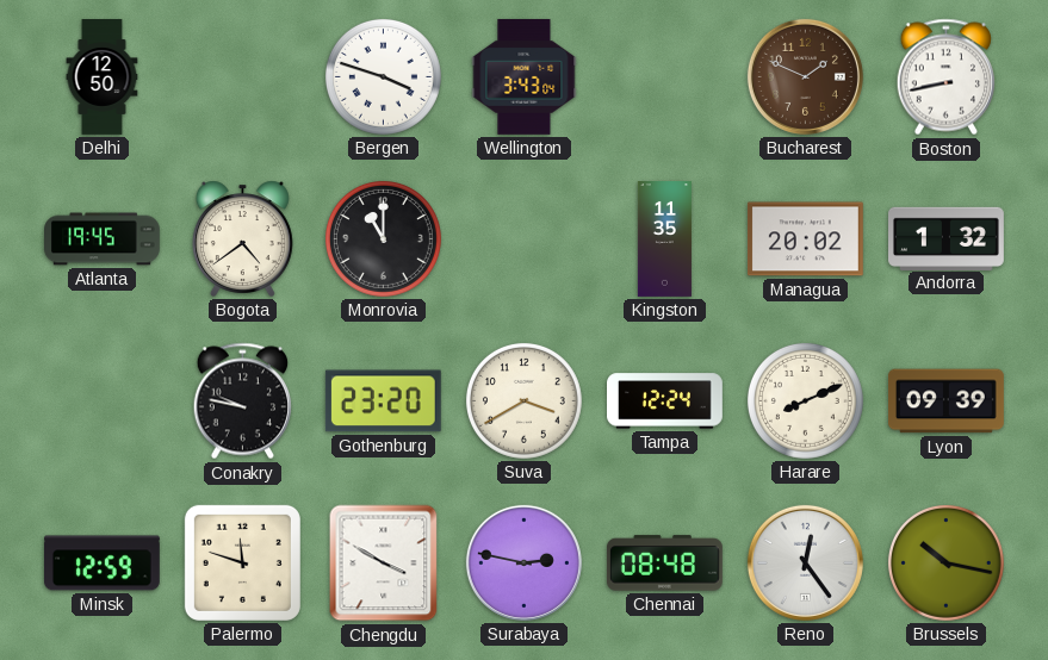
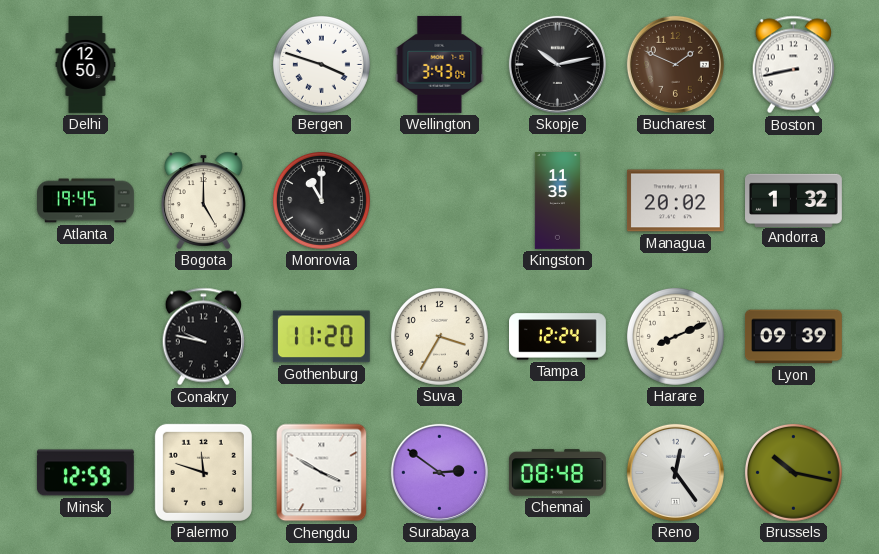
Skopje: none -> 10:13
Bogota: 4:39 -> 5:00
Gothenburg: 23:20 -> 11:20
Suva: 3:40 -> 3:35
Surabaya: 2:47 -> 2:51
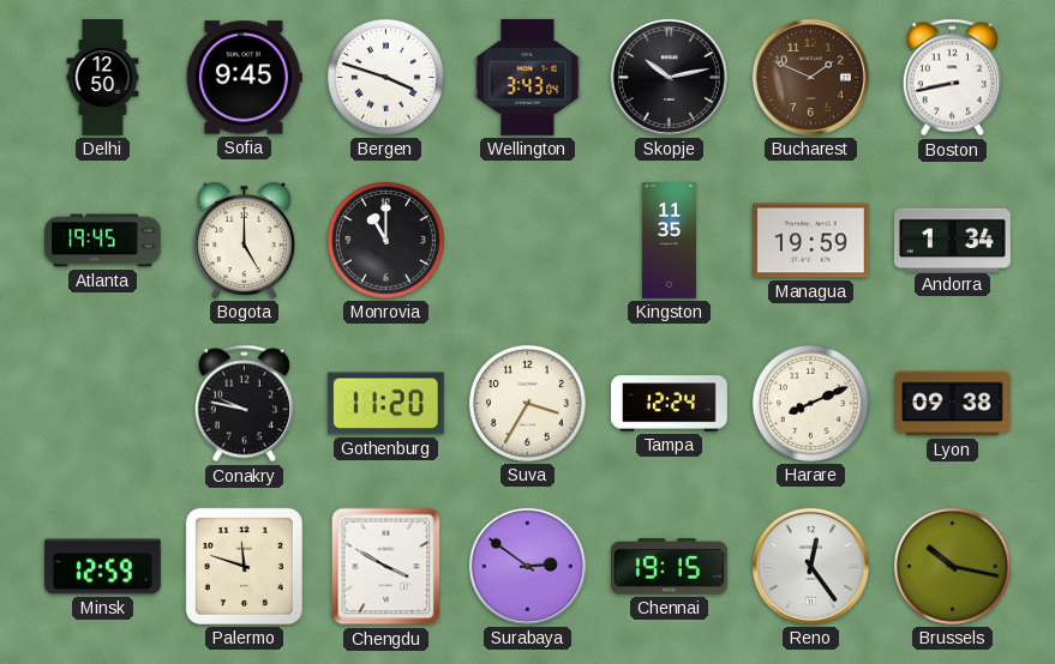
Sofia: none -> 9:45
Managua: 20:02 -> 19:59
Andorra: 1:32 -> 1:34
Lyon: 09:39 -> 09:38
Chennai: 08:48 -> 19:15
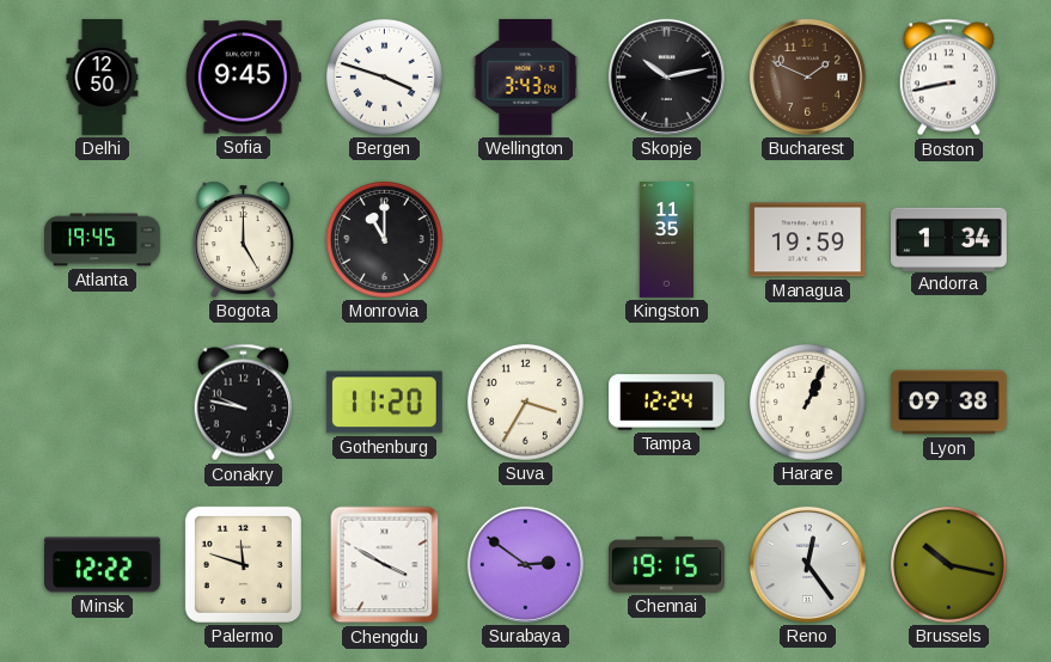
Harare: 8:11 -> 1:04
Minsk: 12:59 -> 12:22
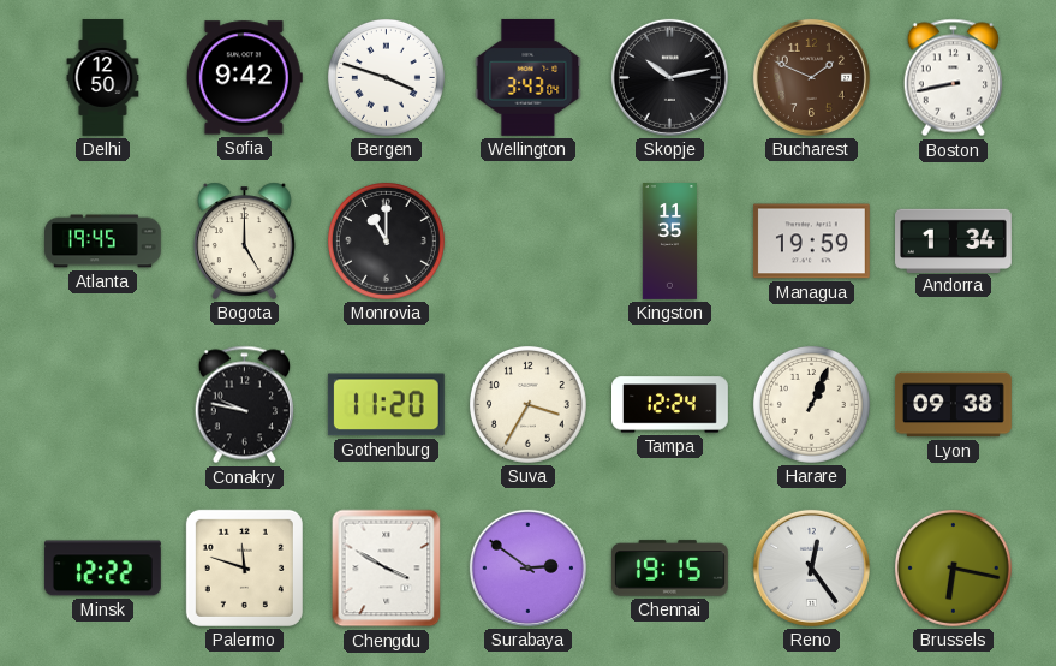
Sofia: 9:45 -> 9:42
Brussels: 10:17 -> 6:17
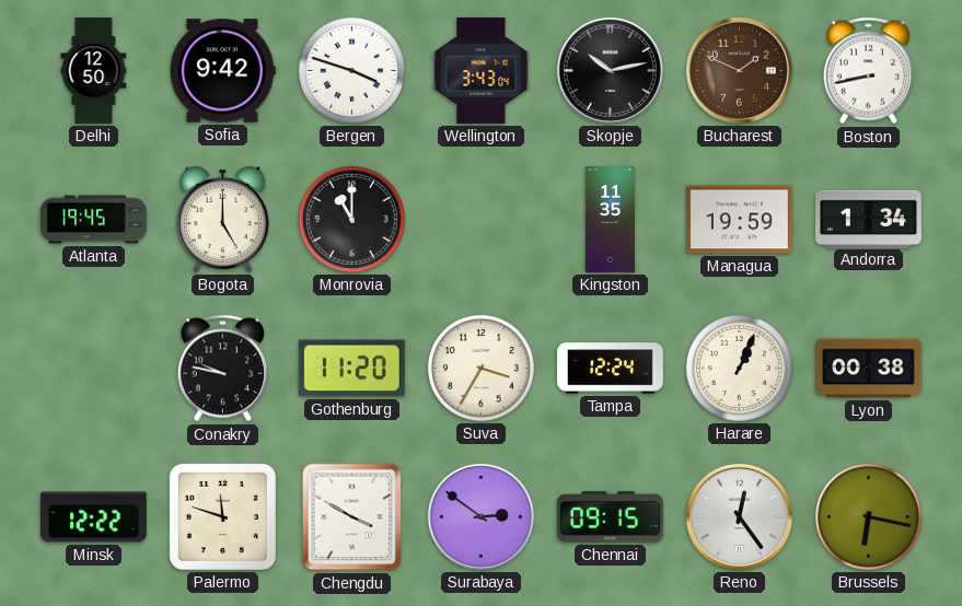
Lyon: 09:38 -> 00:38
Chennai: 19:15 -> 09:15
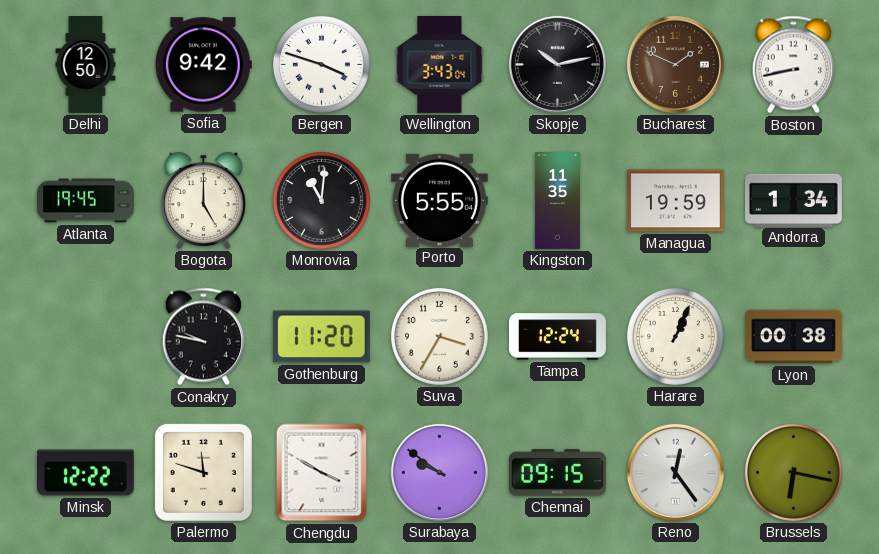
Monrovia: 11:00 -> 11:01
Porto: none -> 5:55
Surabaya: 2:51 -> 9:51
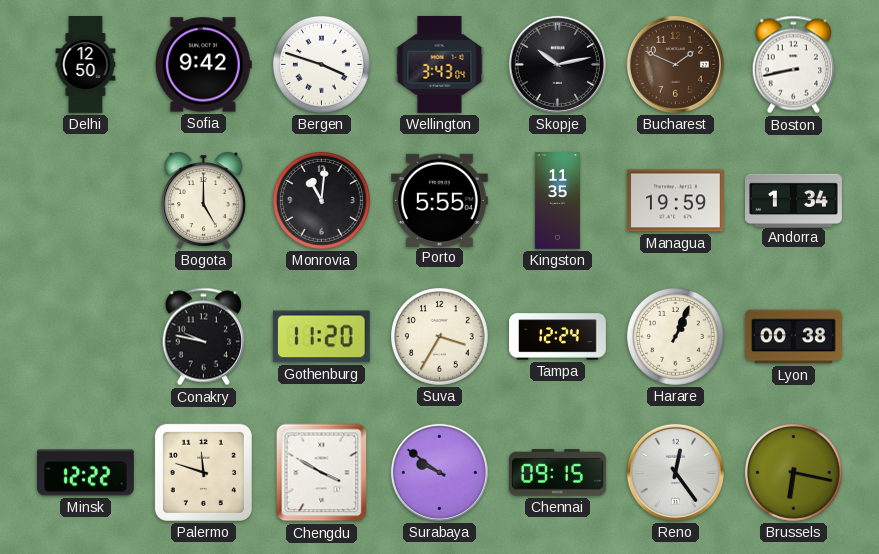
Atlanta: 19:45 -> none
